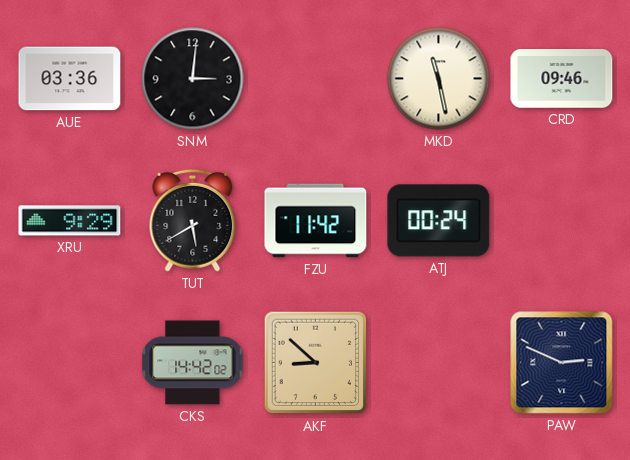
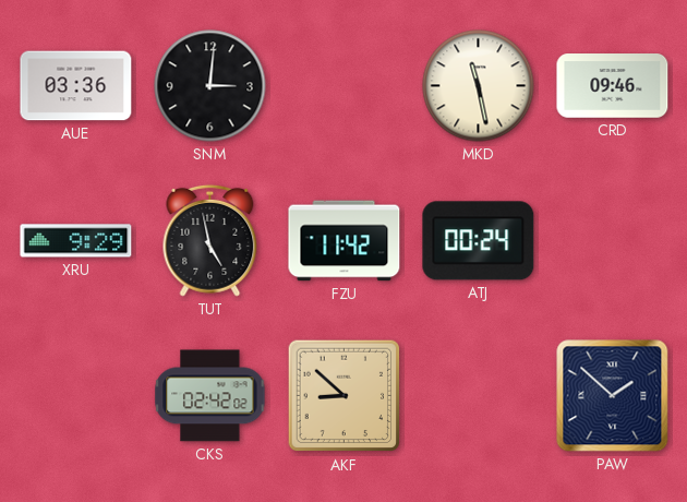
TUT: 5:40 -> 4:58
CKS: 14:42 -> 02:42
PAW: 2:49 -> 1:52
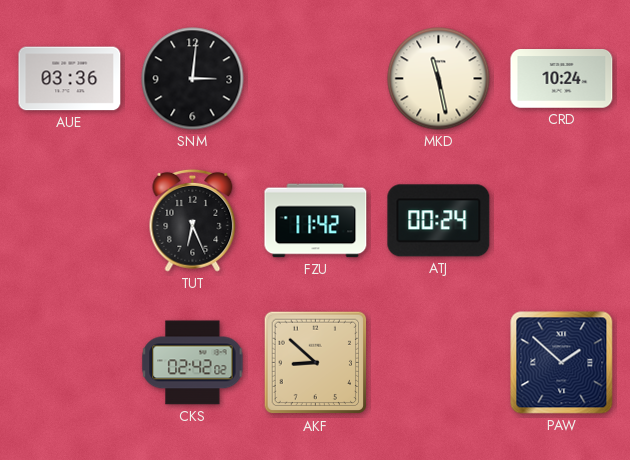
CRD: 09:46 -> 10:24
XRU: 9:29 -> none
TUT: 4:58 -> 6:26
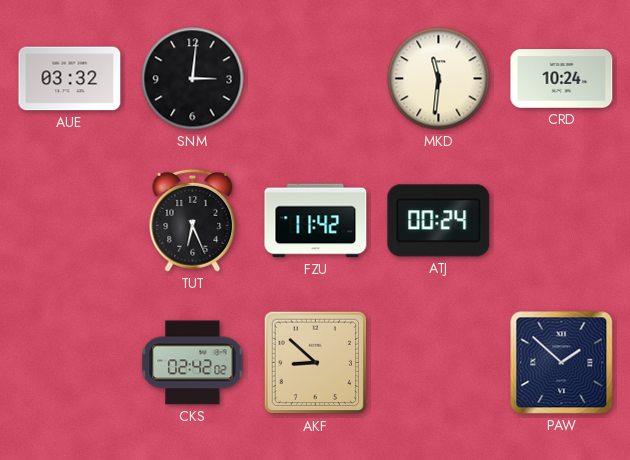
AUE: 03:36 -> 03:32
MKD: 11:28 -> 11:31
